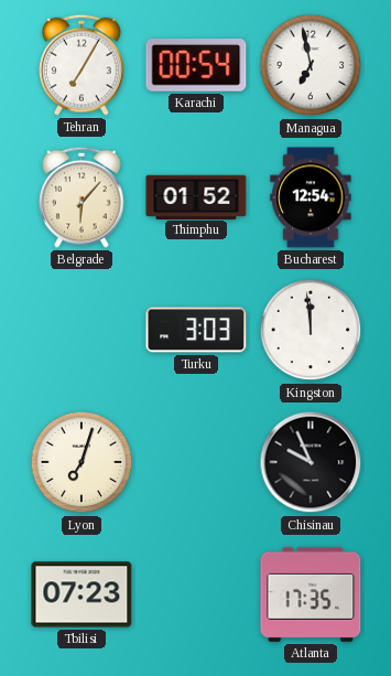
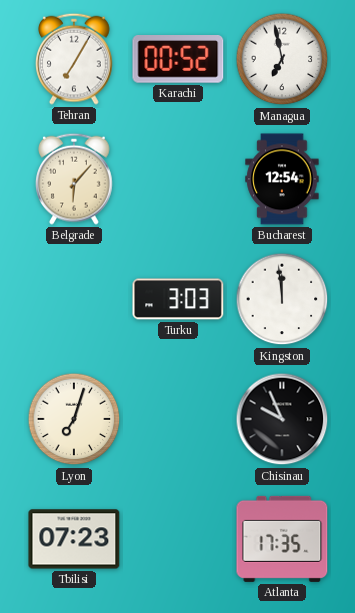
Karachi: 00:54 -> 00:52
Thimphu: 01:52 -> none
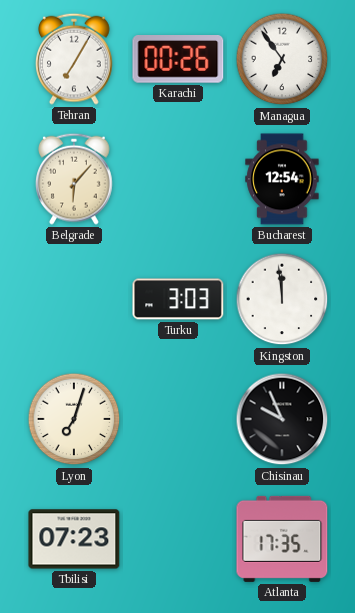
Karachi: 00:52 -> 00:26
Managua: 6:58 -> 6:54
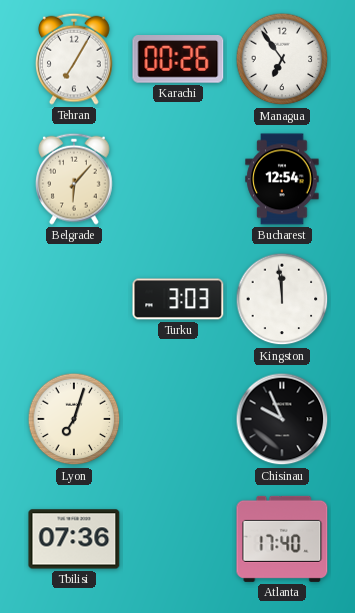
Tbilisi: 07:23 -> 07:36
Atlanta: 17:35 -> 17:40
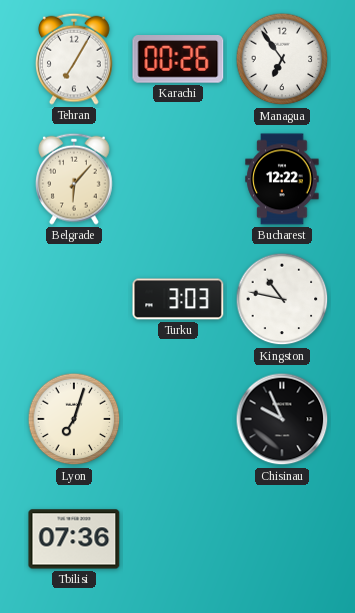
Bucharest: 12:54 -> 12:22
Kingston: 11:59 -> 10:47
Atlanta: 17:40 -> none
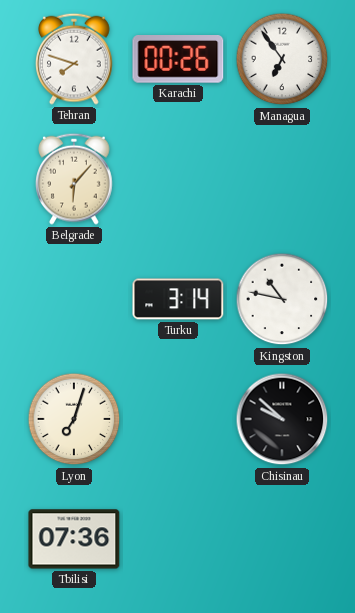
Tehran: 7:05 -> 7:48
Bucharest: 12:22 -> none
Turku: 3:03 -> 3:14
Chisinau: 9:56 -> 9:52
